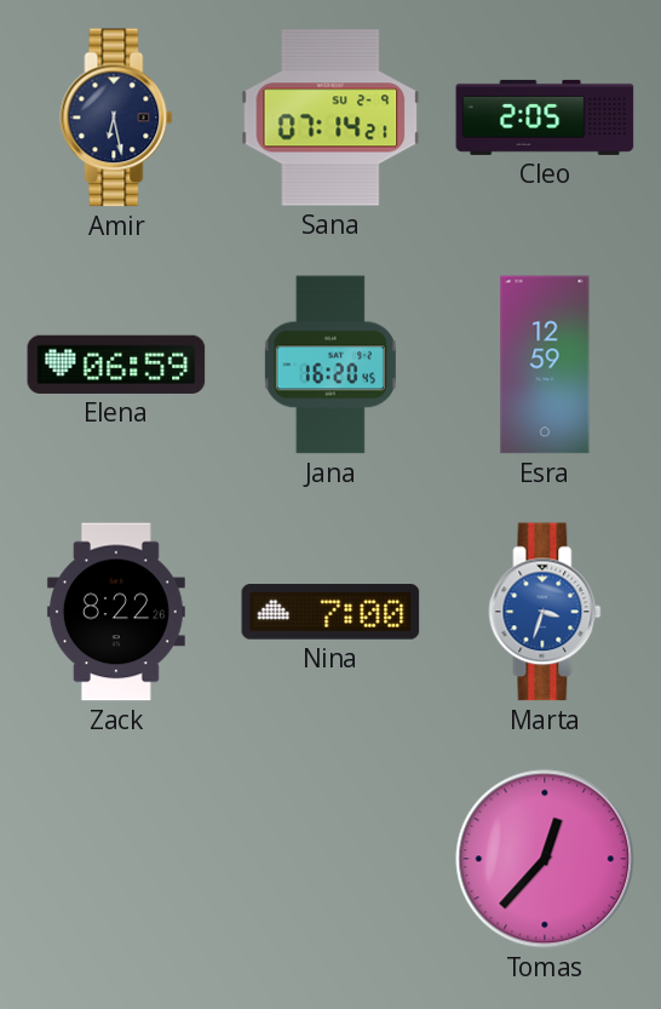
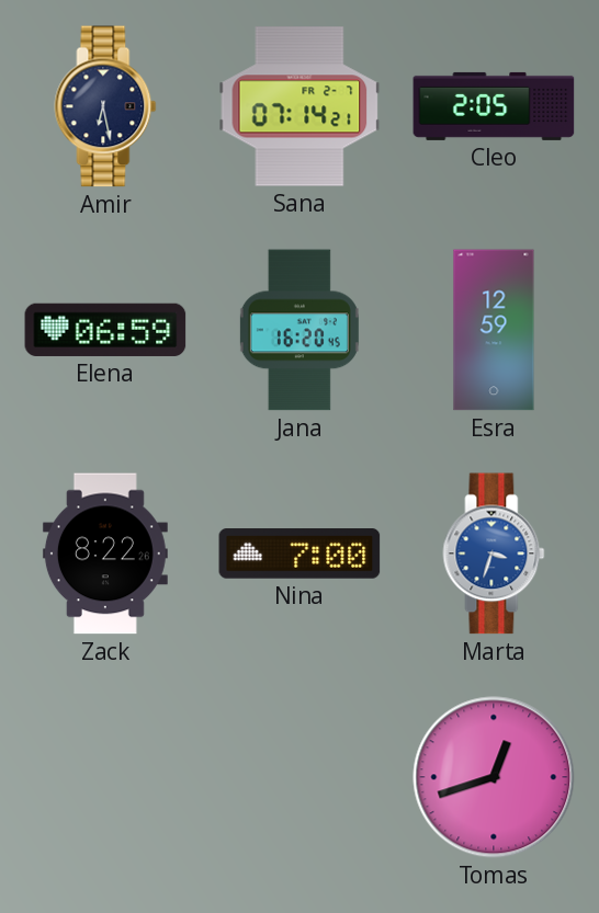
Sana date: SU 2-9 -> FR 2-7
Tomas: 12:37 -> 12:42
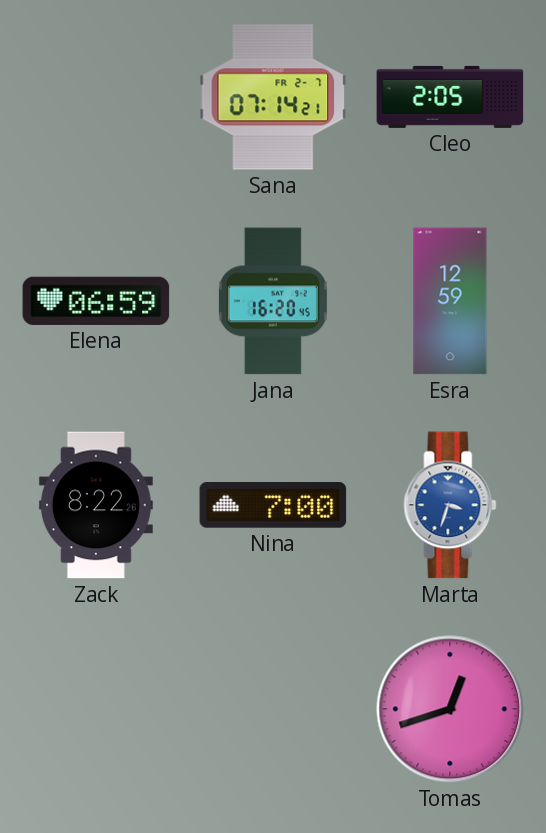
Amir: 6:28 -> none
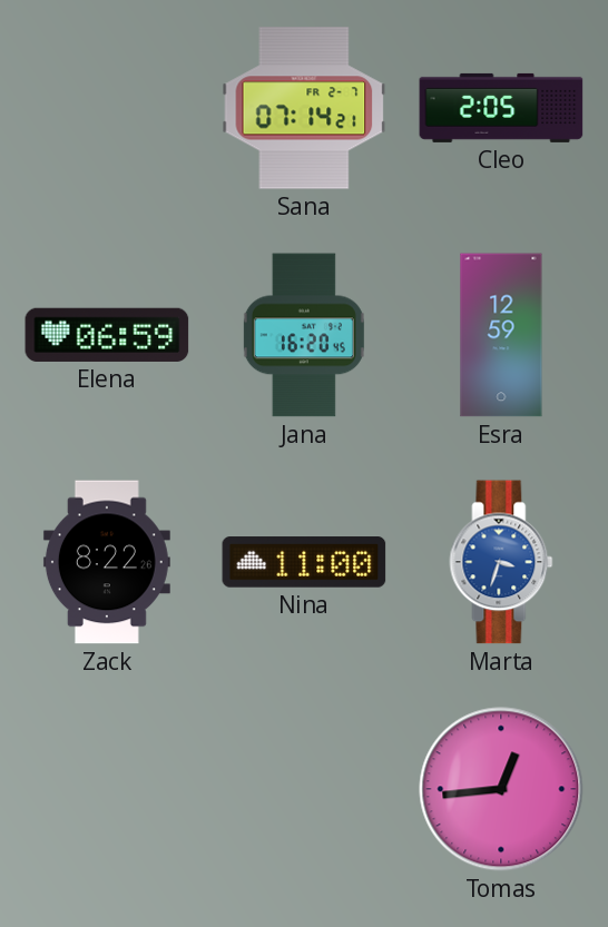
Nina: 7:00 -> 11:00
Tomas: 12:42 -> 12:44
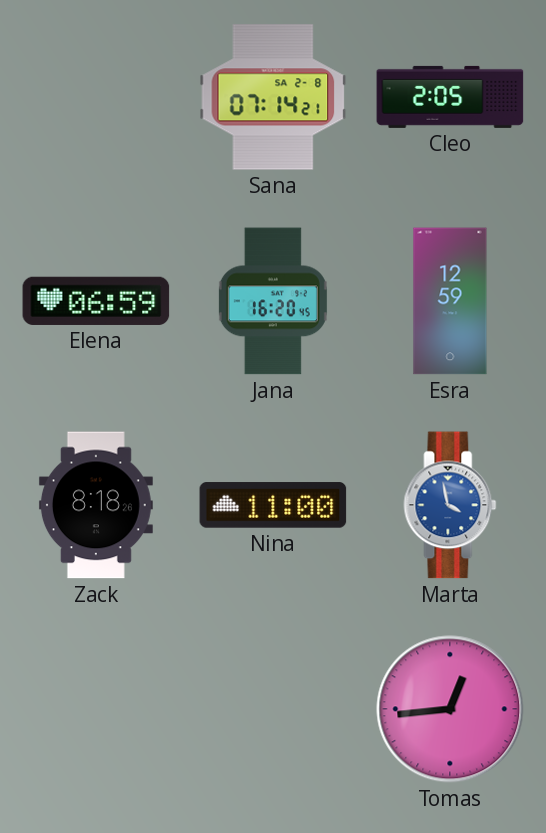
Sana date: FR 2-7 -> SA 2-8
Zack: 8:22 -> 8:18
Marta: 3:33 -> 3:58
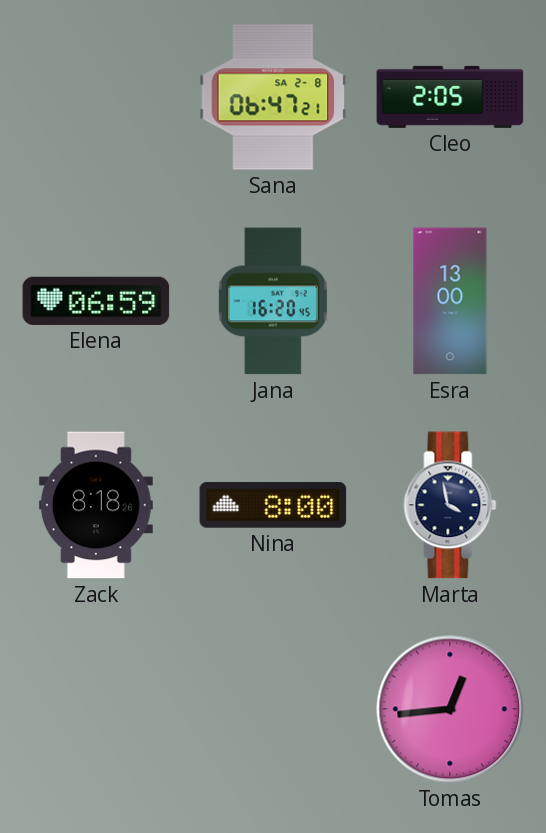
Sana: 07:14 -> 06:47
Esra: 12:59 -> 13:00
Nina: 11:00 -> 8:00
Marta dial: blue -> navy
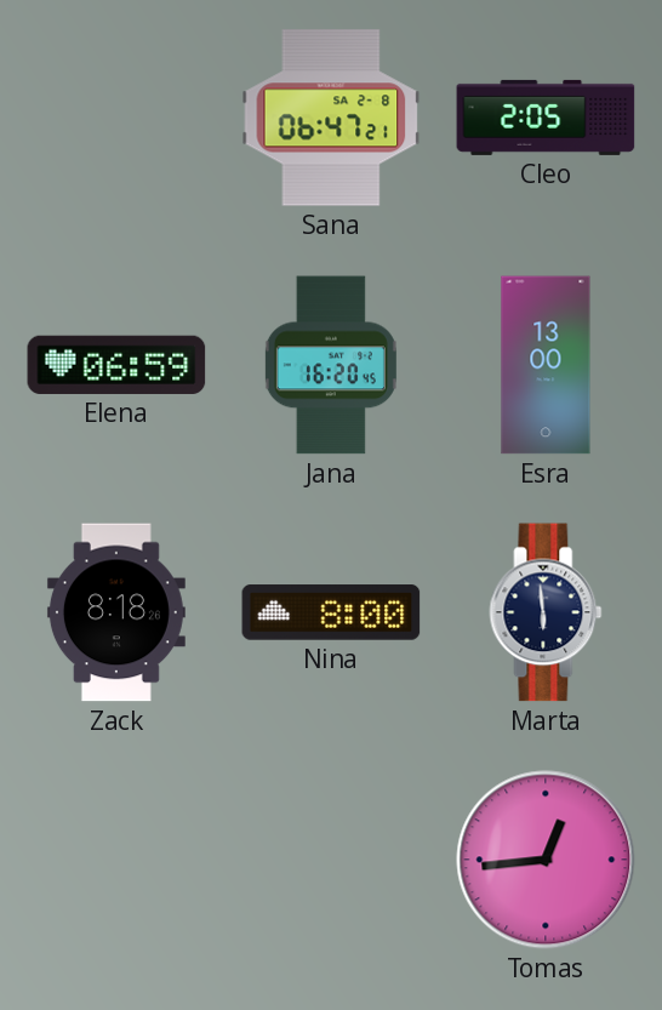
Marta: 3:58 -> 5:59
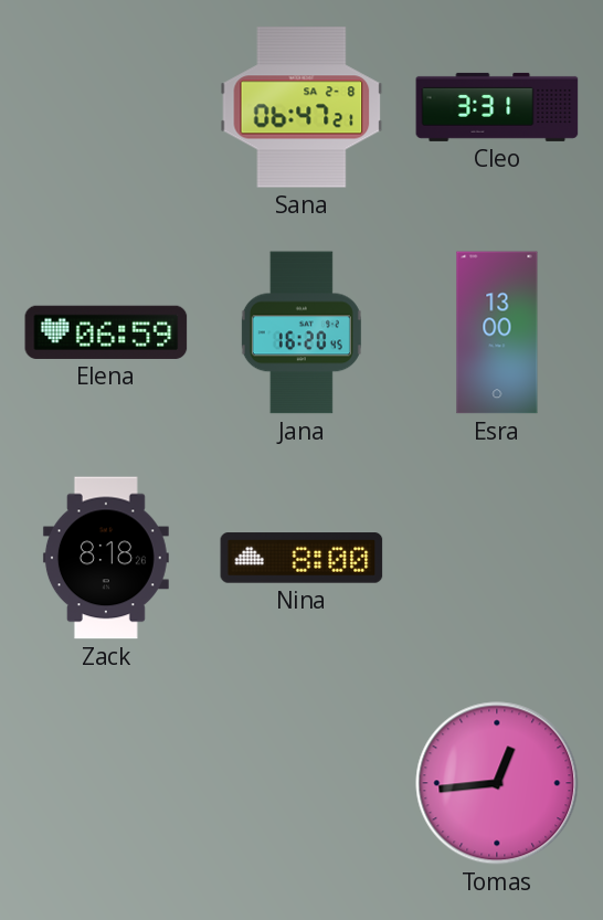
Cleo: 2:05 -> 3:31
Marta: 5:59 -> none
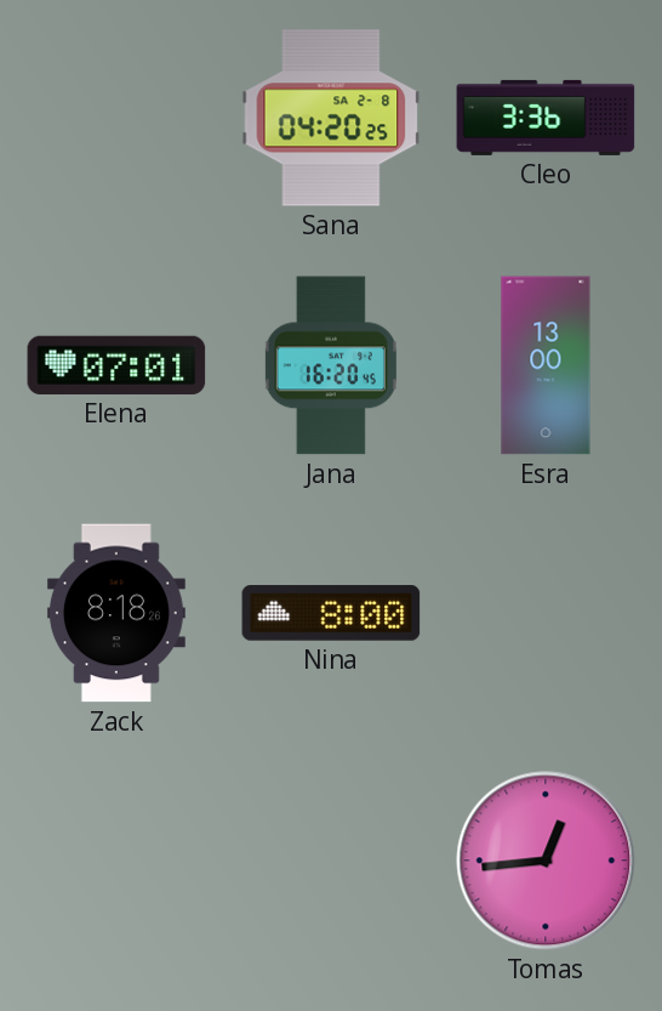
Sana: 06:47 -> 04:20
Cleo: 3:31 -> 3:36
Elena: 06:59 -> 07:01
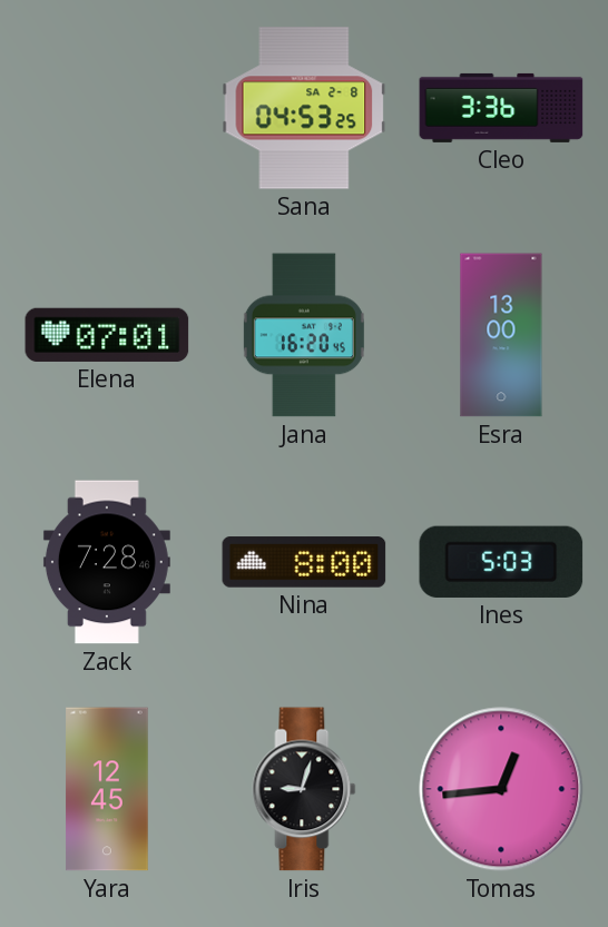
Sana: 04:20 -> 04:53
Zack: 8:18 -> 7:28
Ines: none -> 5:03
Yara: none -> 12:45
Iris: none -> 9:03
